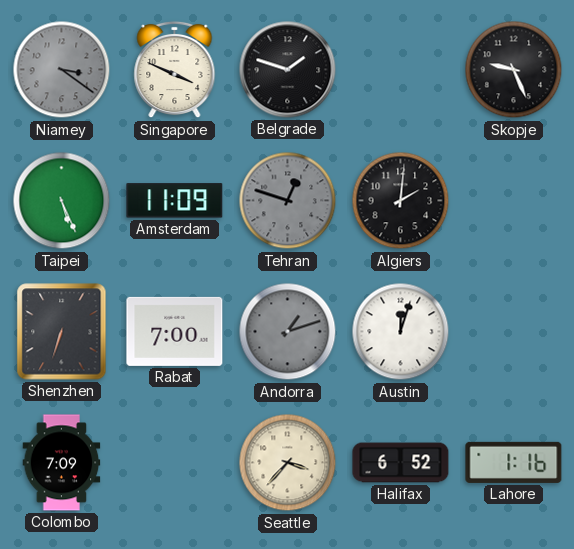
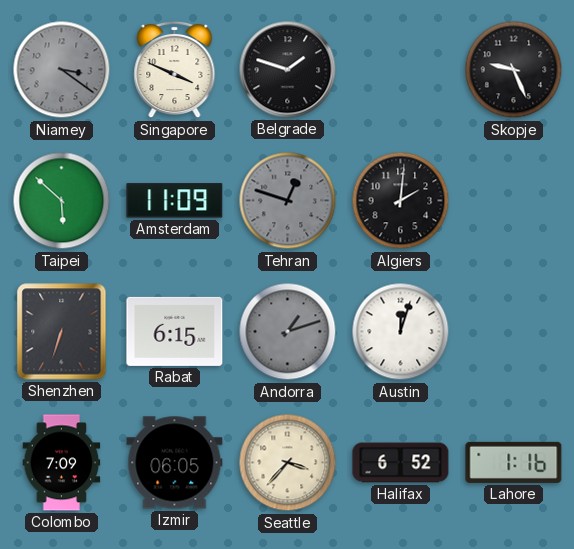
Taipei: 5:26 -> 5:52
Rabat: 7:00 -> 6:15
Izmir: none -> 06:05
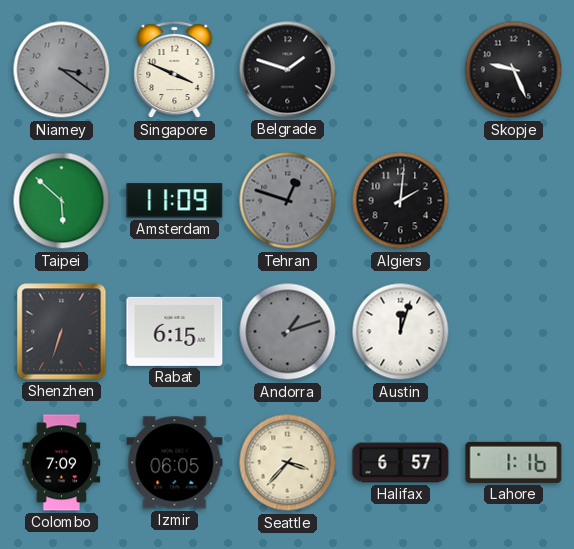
Halifax: 6:52 -> 6:57
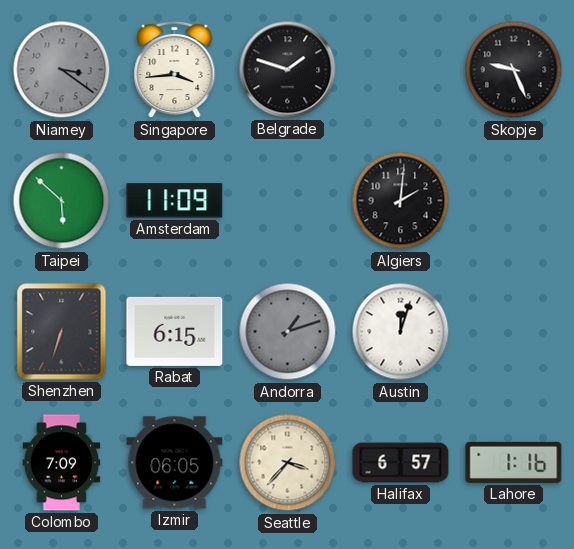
Singapore: 3:49 -> 3:44
Tehran: 12:48 -> none
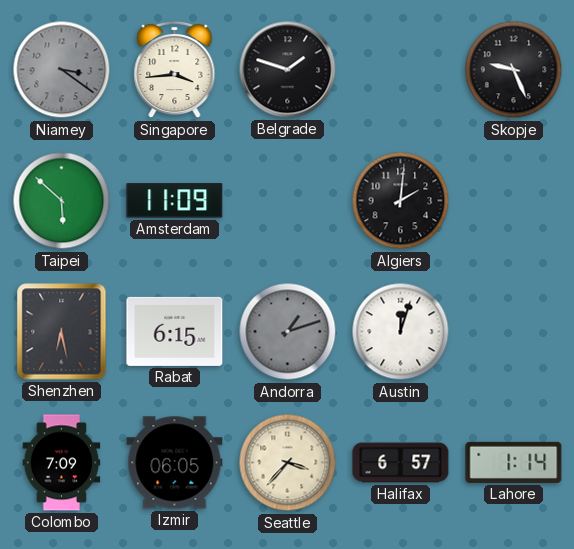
Shenzhen: 6:33 -> 6:28
Lahore: 1:16 -> 1:14
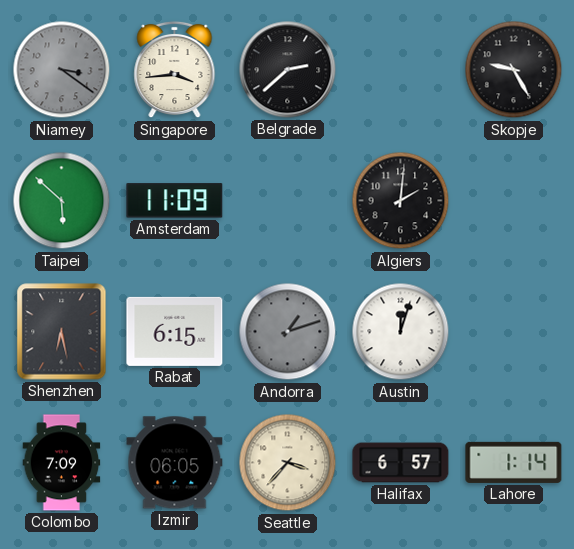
Belgrade: 1:48 -> 2:38
Skopje: 9:26 -> 9:25
